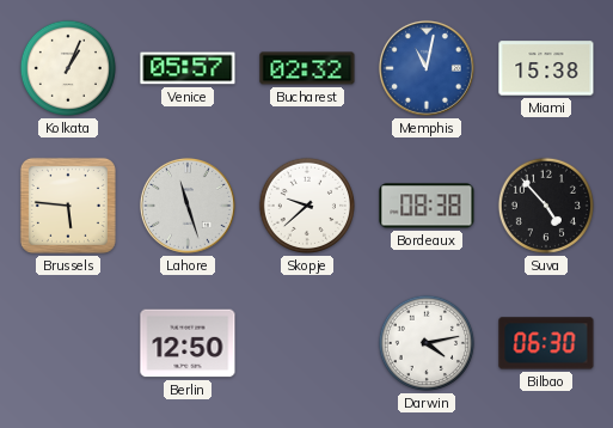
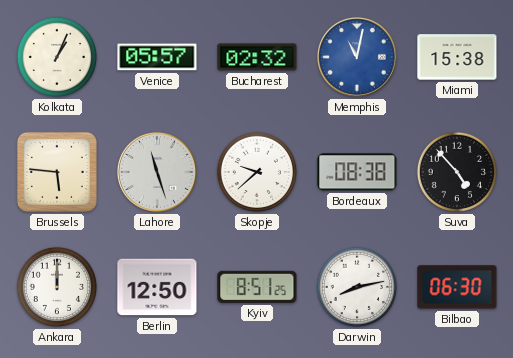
Ankara: none -> 12:00
Kyiv: none -> 8:51
Darwin: 4:13 -> 8:13
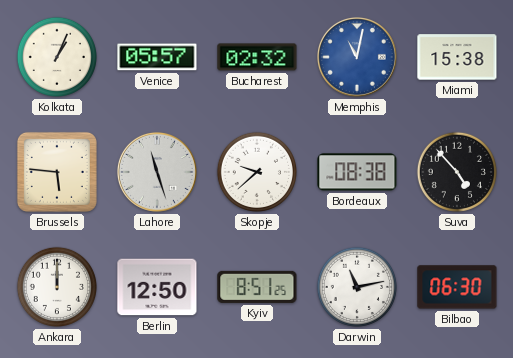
Darwin: 8:13 -> 11:13
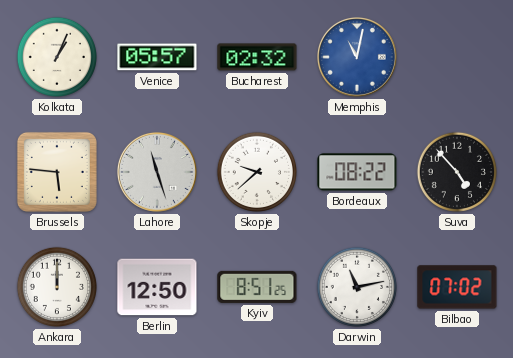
Miami: 15:38 -> none
Bordeaux: 08:38 -> 08:22
Bilbao: 06:30 -> 07:02
